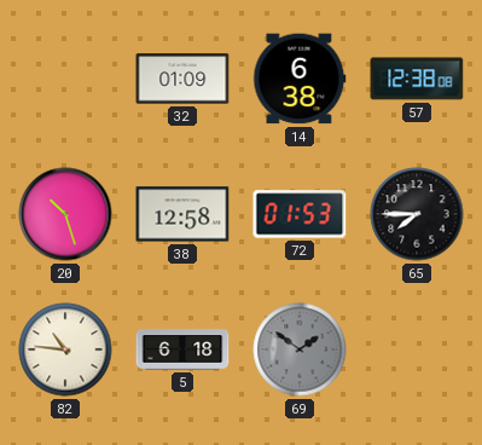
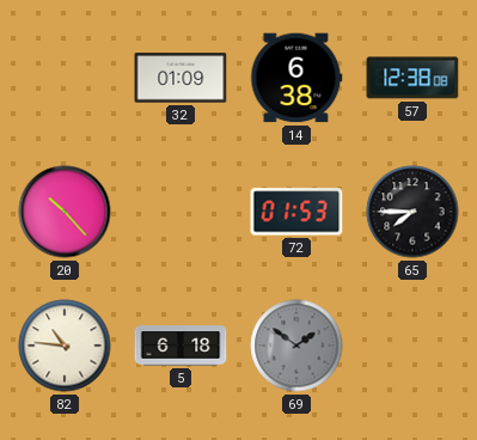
20: 10:27 -> 10:23
38: 12:58 -> none
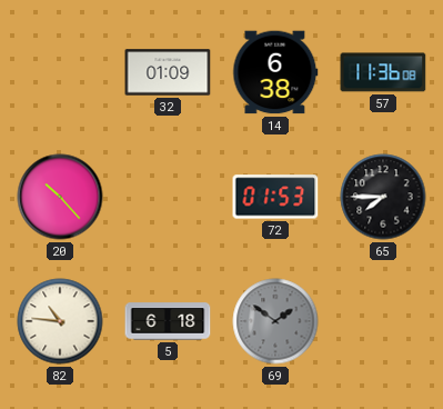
57: 12:38 -> 11:36
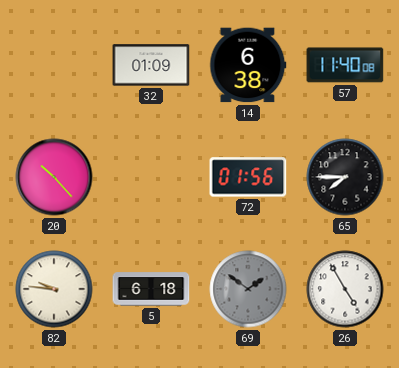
57: 11:36 -> 11:40
72: 01:53 -> 01:56
82: 10:46 -> 9:46
26: none -> 4:55
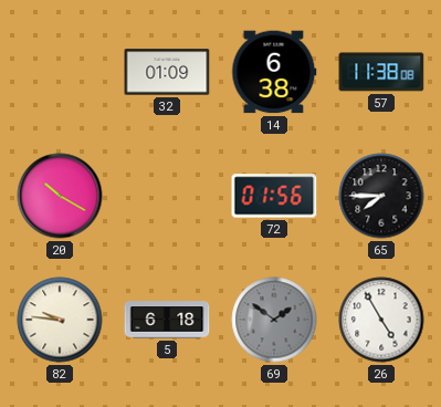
57: 11:40 -> 11:38
20: 10:23 -> 10:20
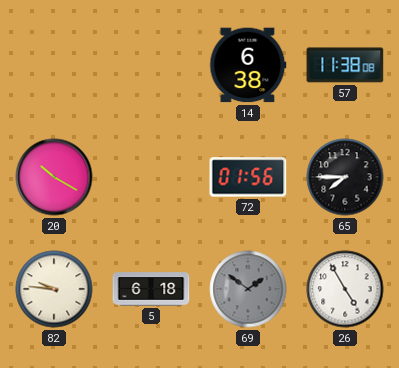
32: 01:09 -> none
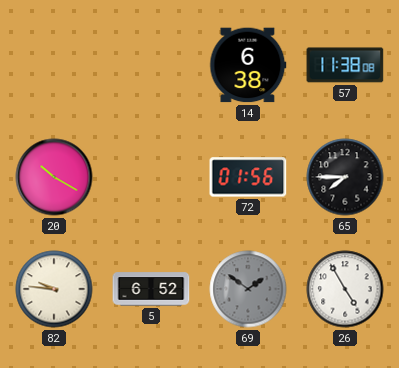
5: 6:18 -> 6:52
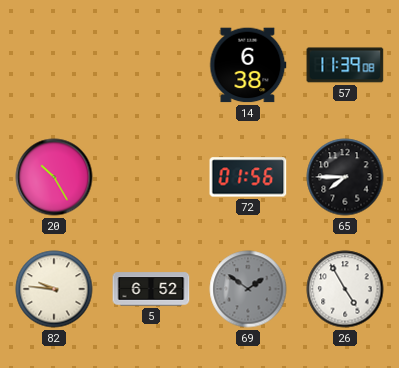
57: 11:38 -> 11:39
20: 10:20 -> 10:25
